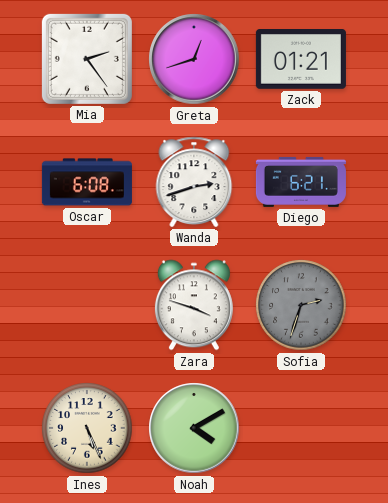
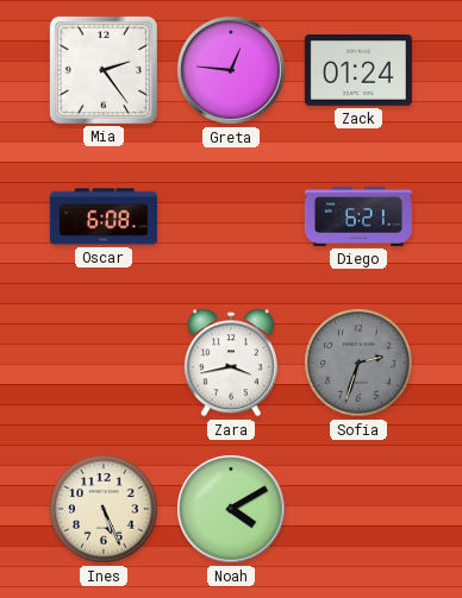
Greta: 12:42 -> 12:46
Zack: 01:21 -> 01:24
Wanda: 2:42 -> none
Zara: 3:48 -> 3:43
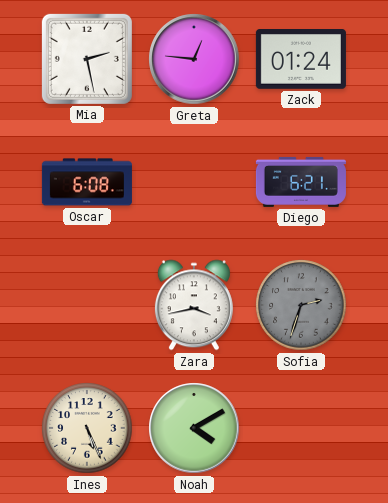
Mia: 2:24 -> 2:28
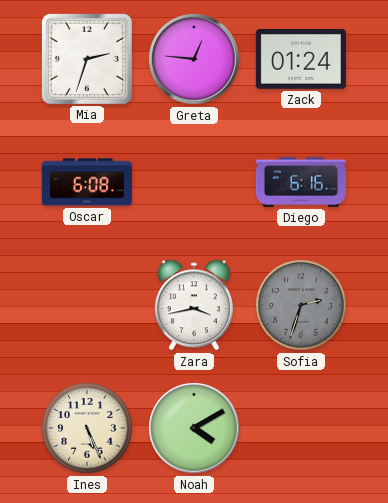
Mia: 2:28 -> 2:33
Diego: 6:21 -> 6:16
